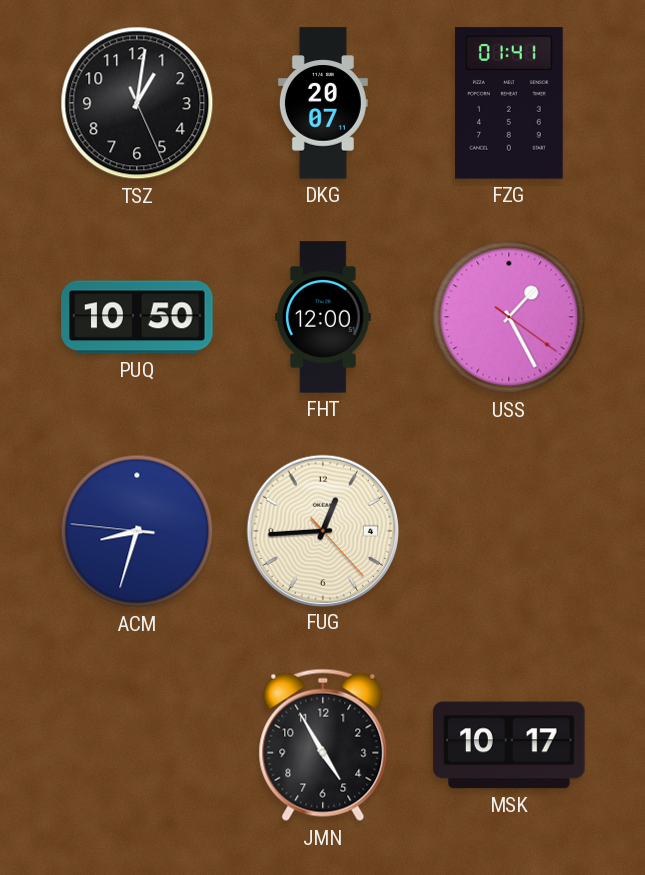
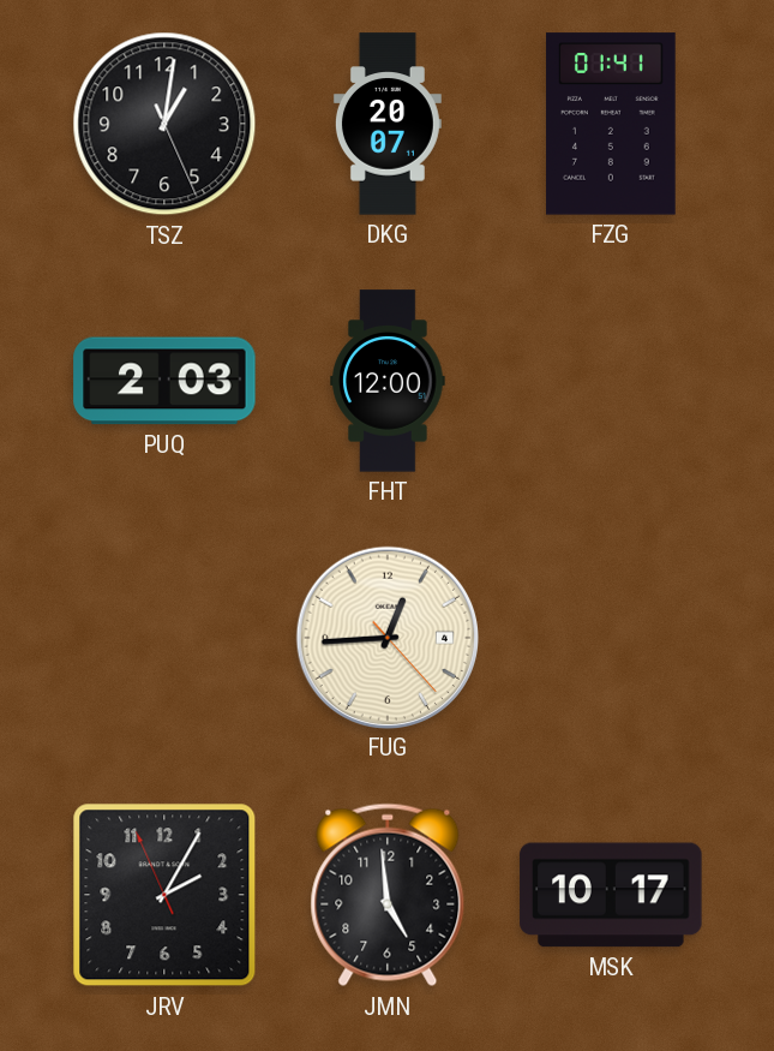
PUQ: 10:50 -> 2:03
USS: 1:25 -> none
ACM: 8:32 -> none
JRV: none -> 2:04
JMN: 4:55 -> 4:59
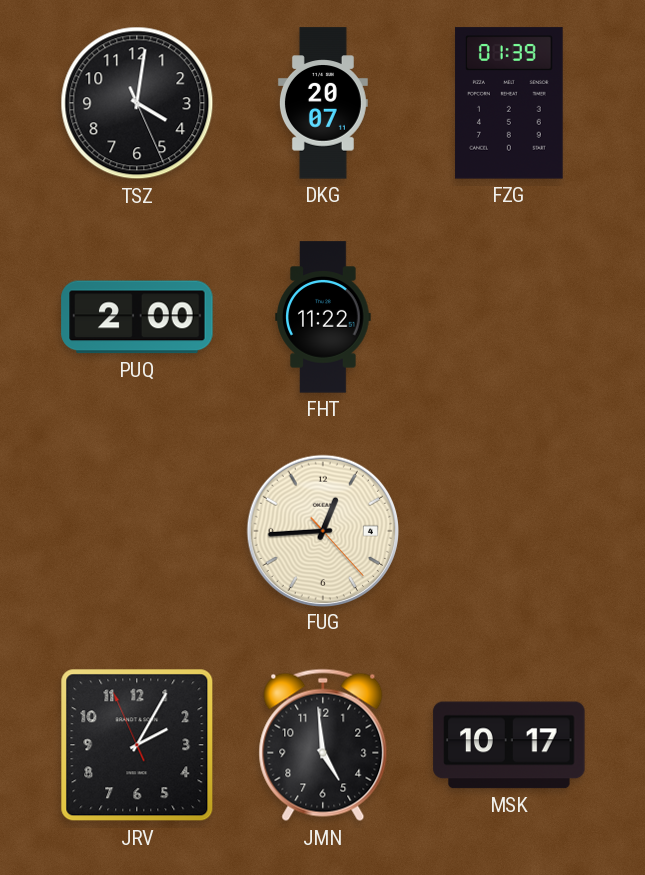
TSZ: 1:01 -> 4:01
FZG: 01:41 -> 01:39
PUQ: 2:03 -> 2:00
FHT: 12:00 -> 11:22
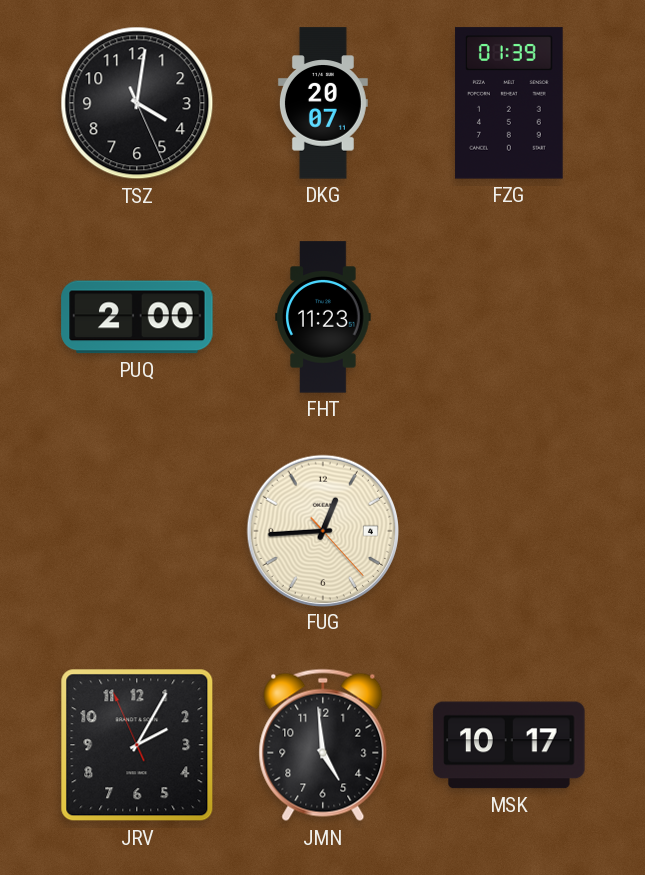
FHT: 11:22 -> 11:23
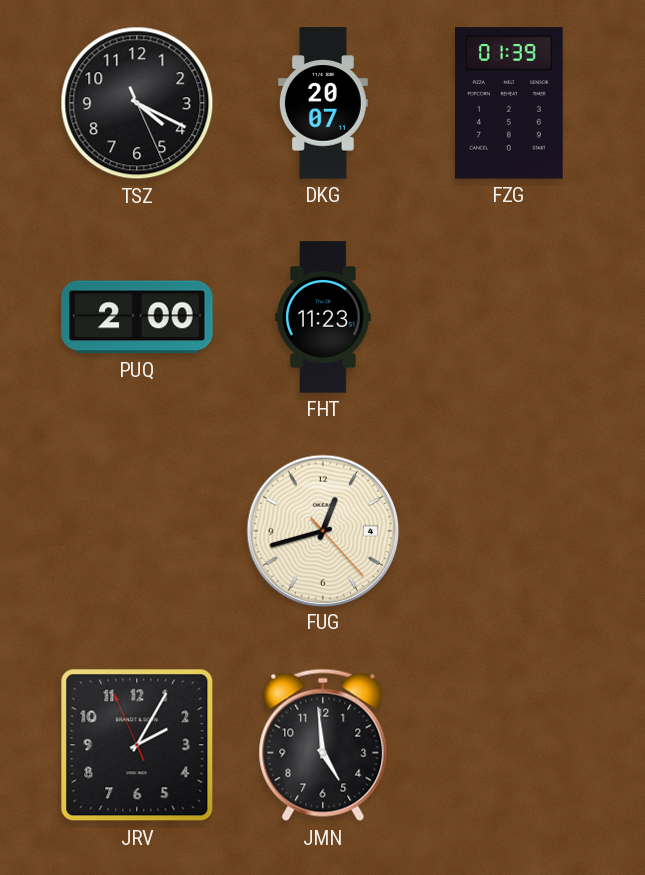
TSZ: 4:01 -> 4:19
FUG: 12:44 -> 12:42
MSK: 10:17 -> none
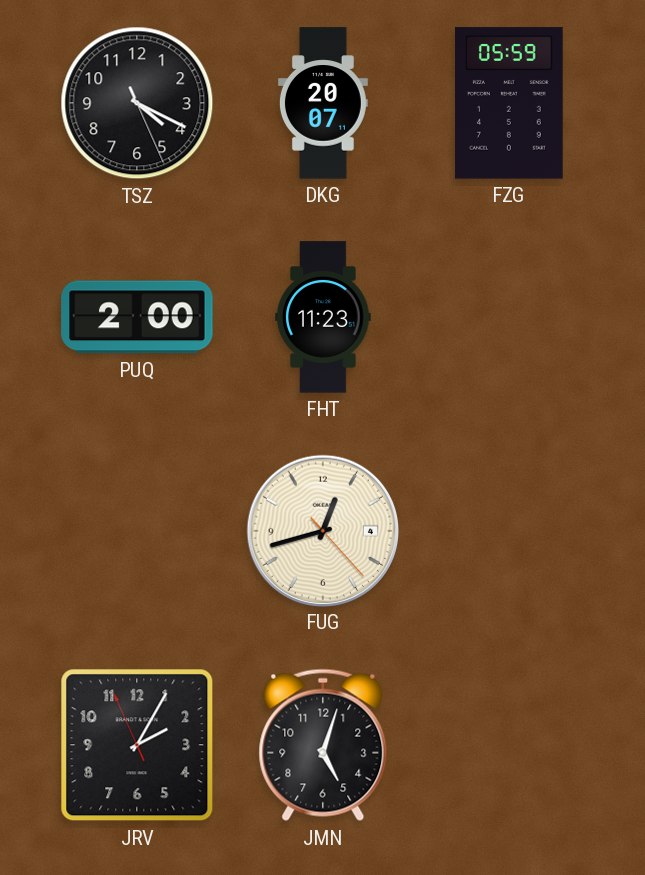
FZG: 01:39 -> 05:59
JMN: 4:59 -> 5:03
